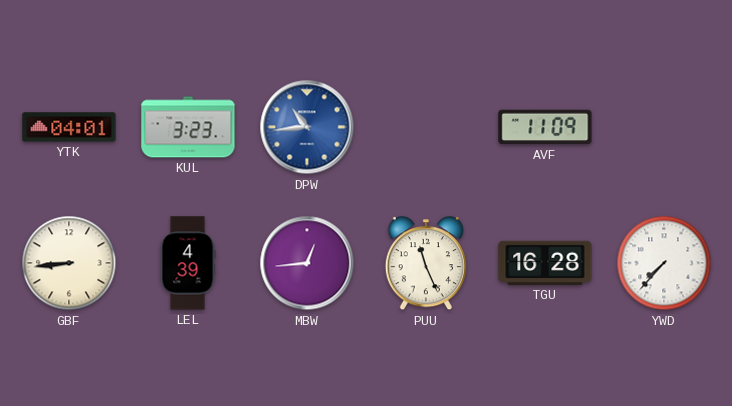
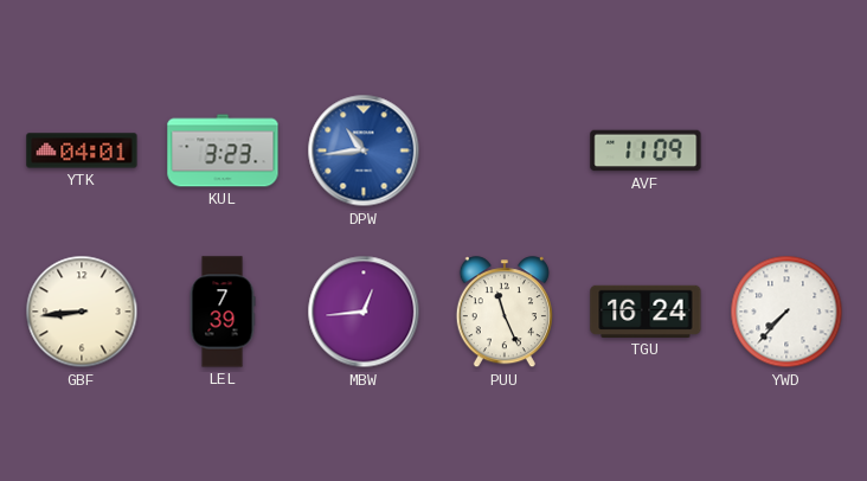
LEL: 4:39 -> 7:39
TGU: 16:28 -> 16:24
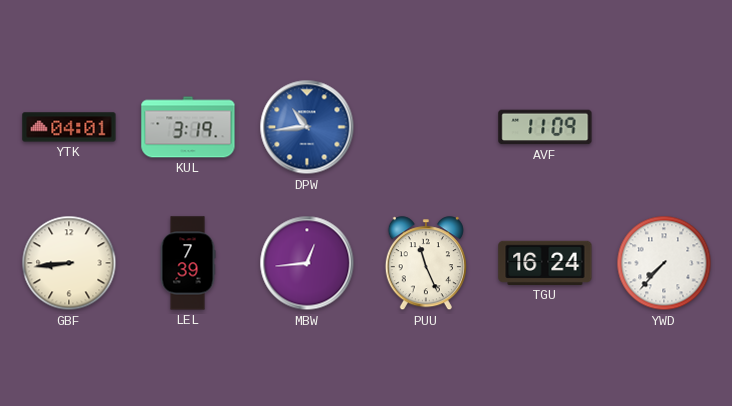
KUL: 3:23 -> 3:19
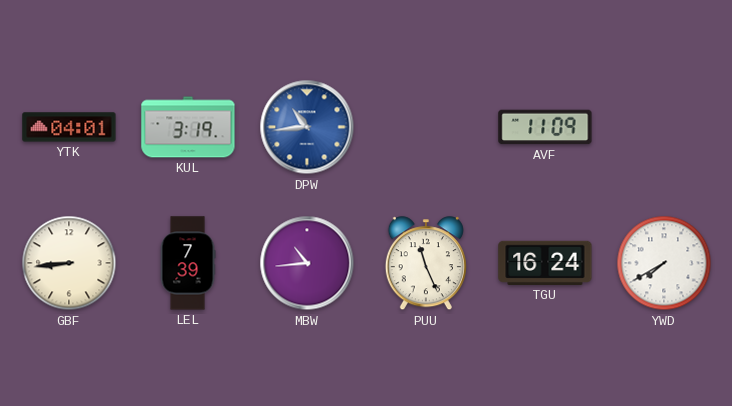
MBW: 12:44 -> 10:44
YWD: 7:37 -> 7:40
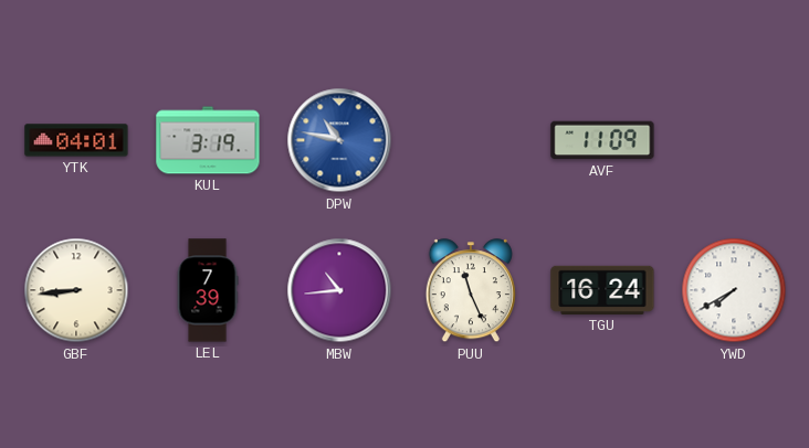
DPW: 10:44 -> 10:47
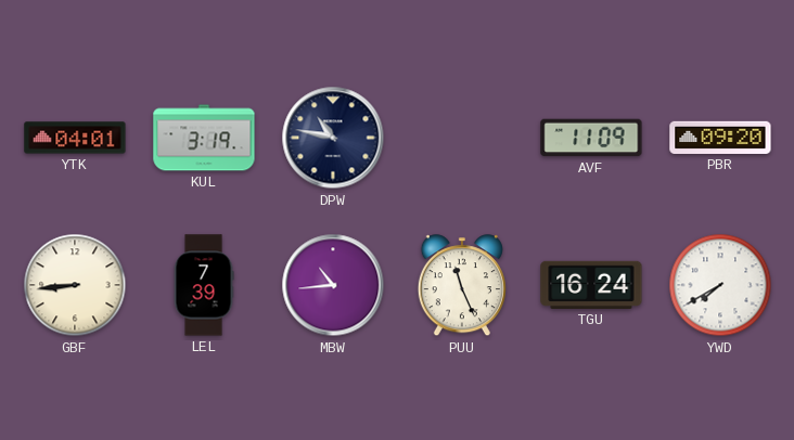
DPW dial: blue -> navy
PBR: none -> 09:20
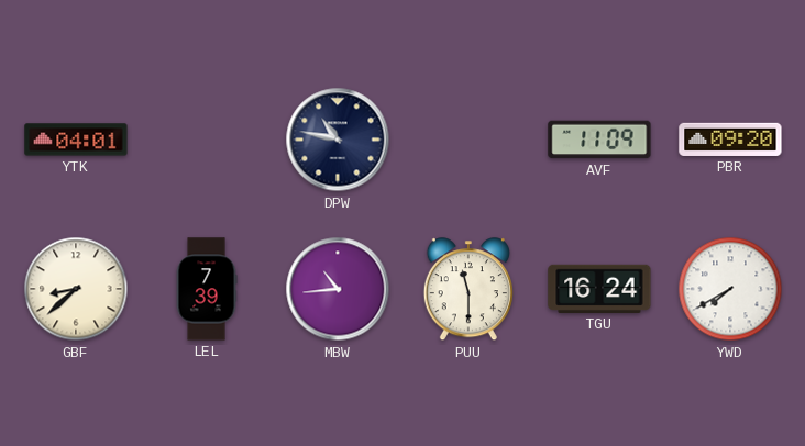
KUL: 3:19 -> none
GBF: 8:44 -> 8:38
PUU: 11:26 -> 11:30
